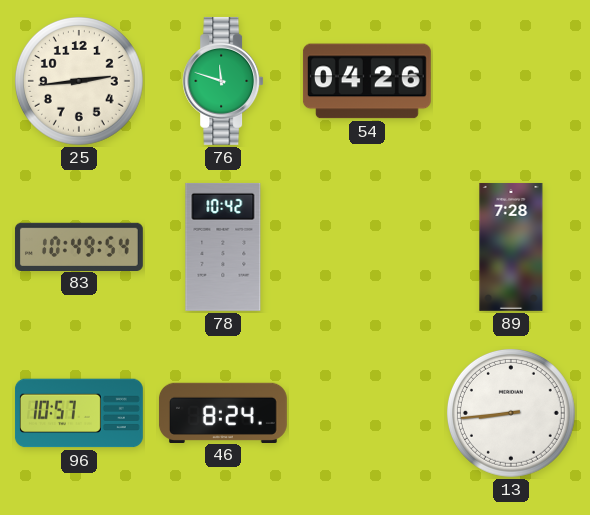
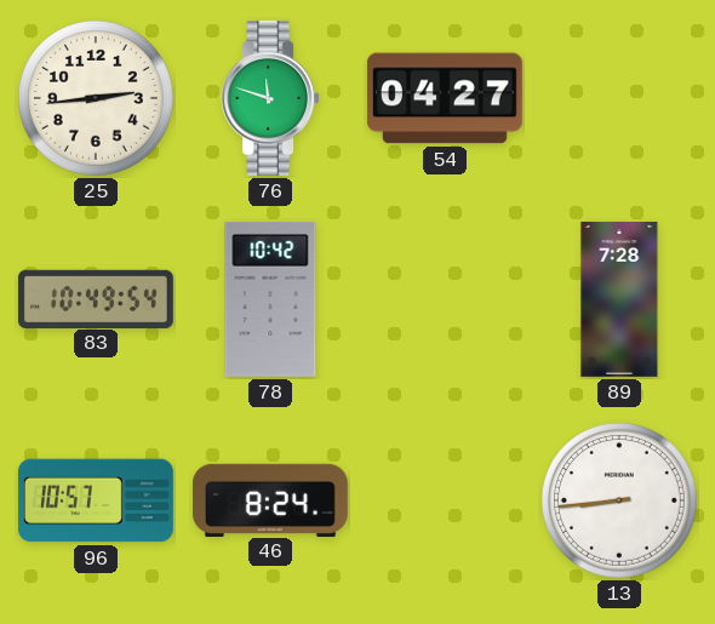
54: 04:26 -> 04:27
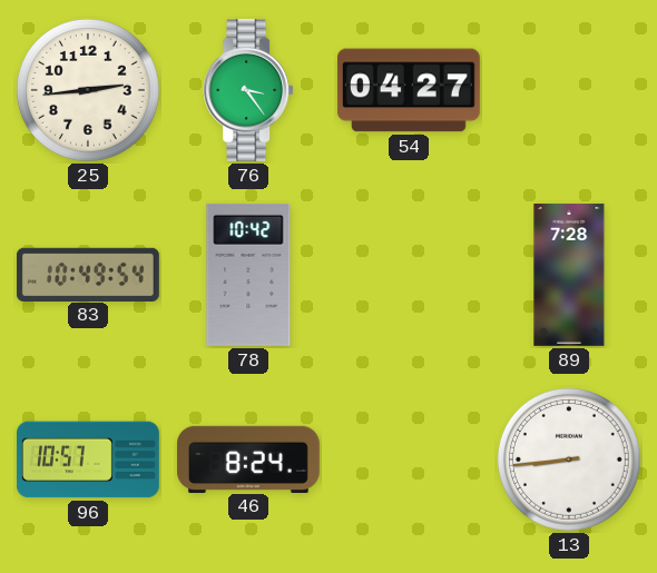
76: 11:48 -> 3:24
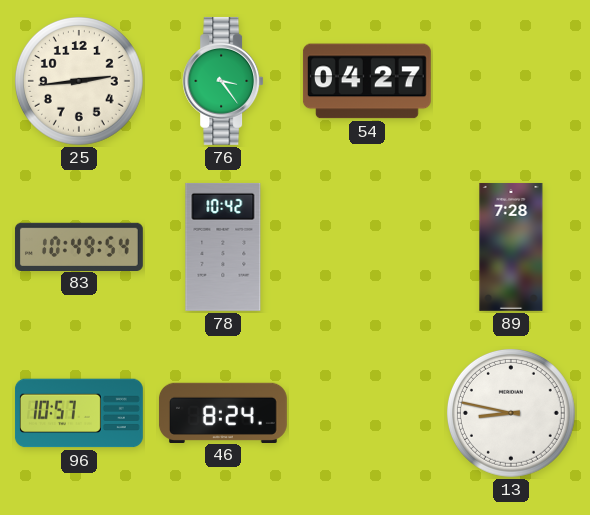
13: 8:44 -> 8:47
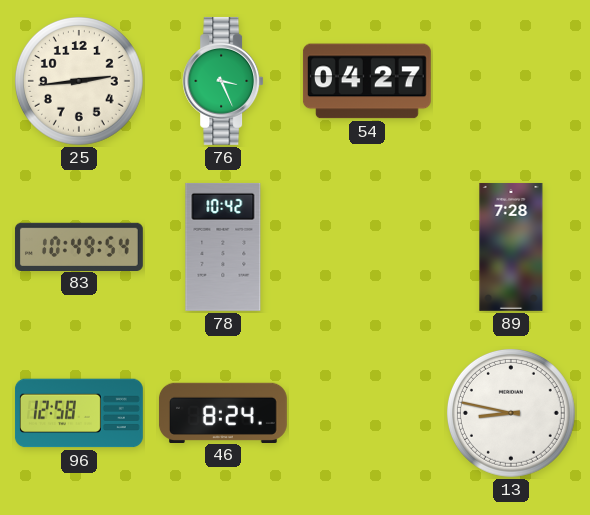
76: 3:24 -> 3:26
96: 10:57 -> 12:58
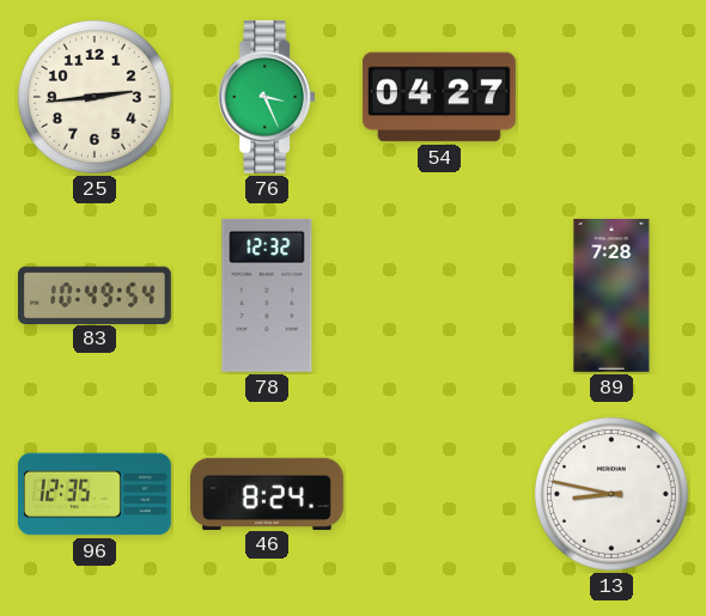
78: 10:42 -> 12:32
96: 12:58 -> 12:35
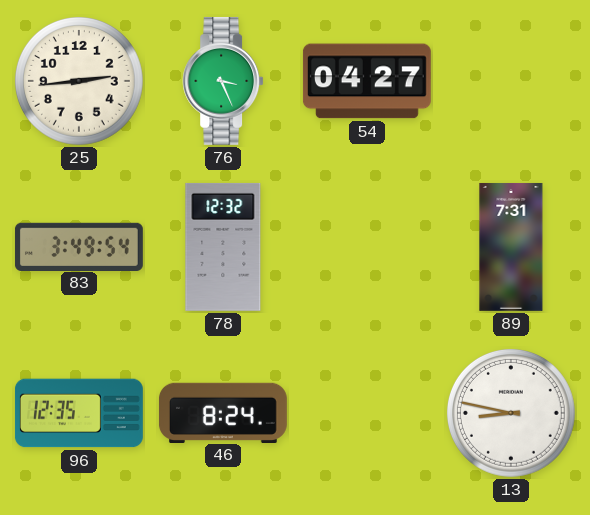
83: 10:49 -> 3:49
89: 7:28 -> 7:31
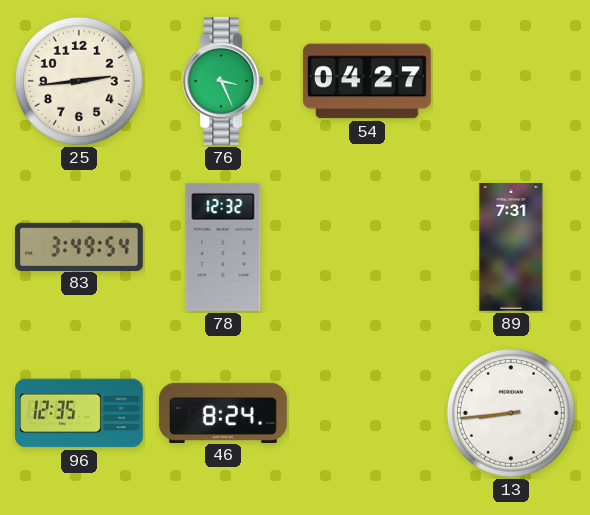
13: 8:47 -> 8:44
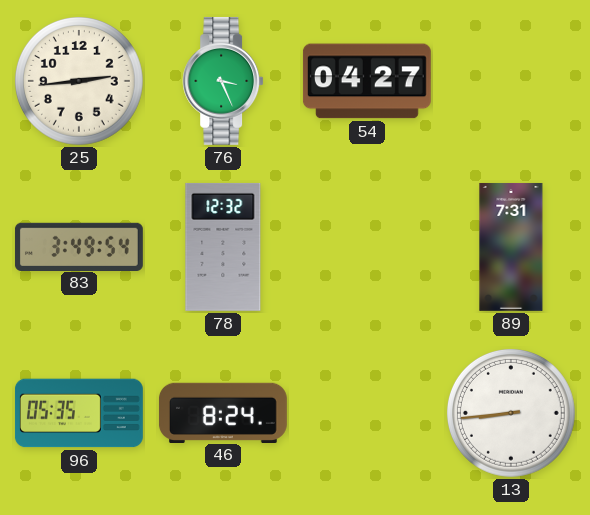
96: 12:35 -> 05:35
